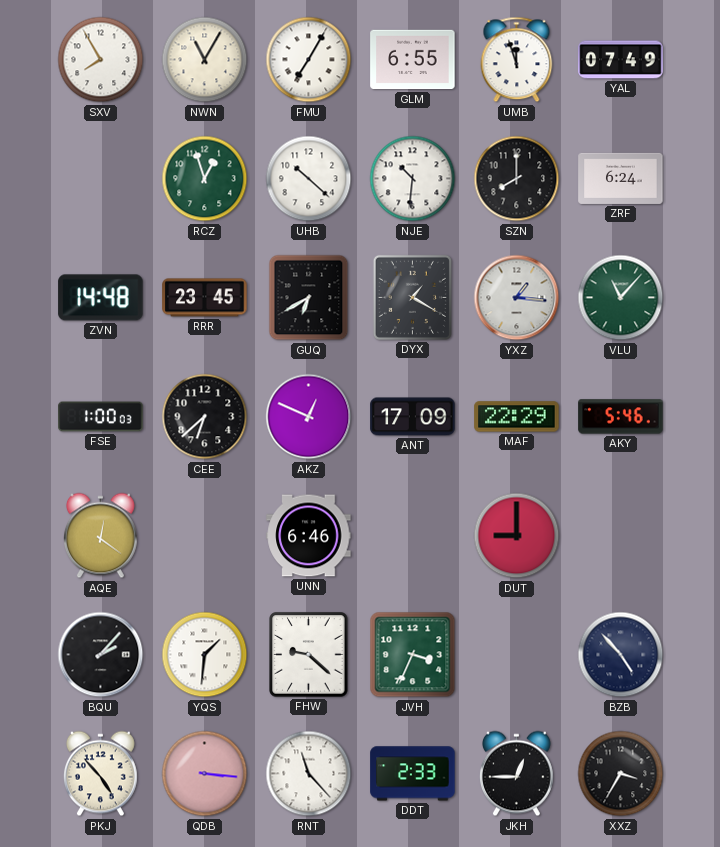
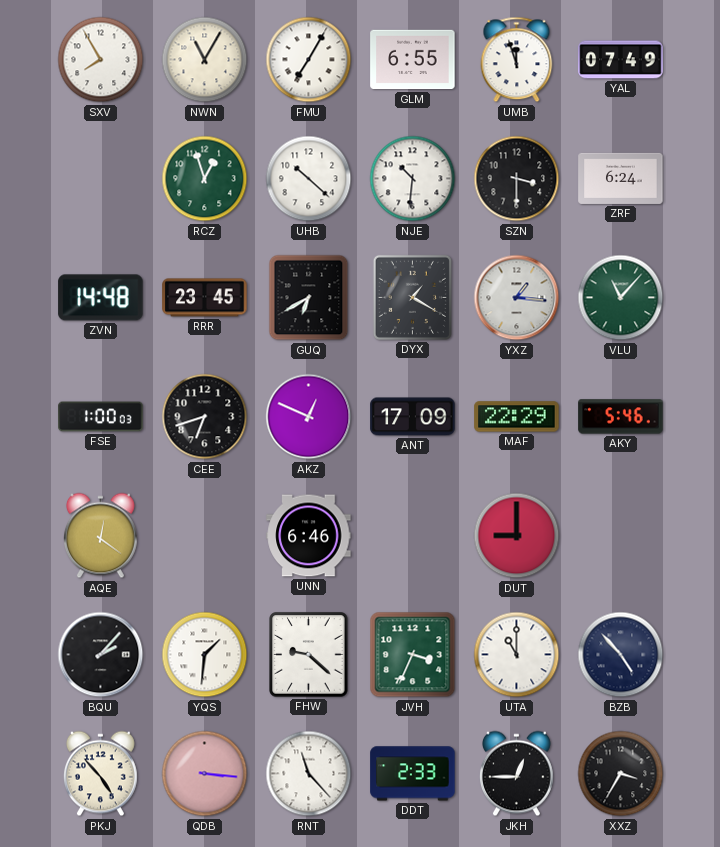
SZN: 8:00 -> 3:30
CEE: 6:38 -> 6:42
UTA: none -> 11:00
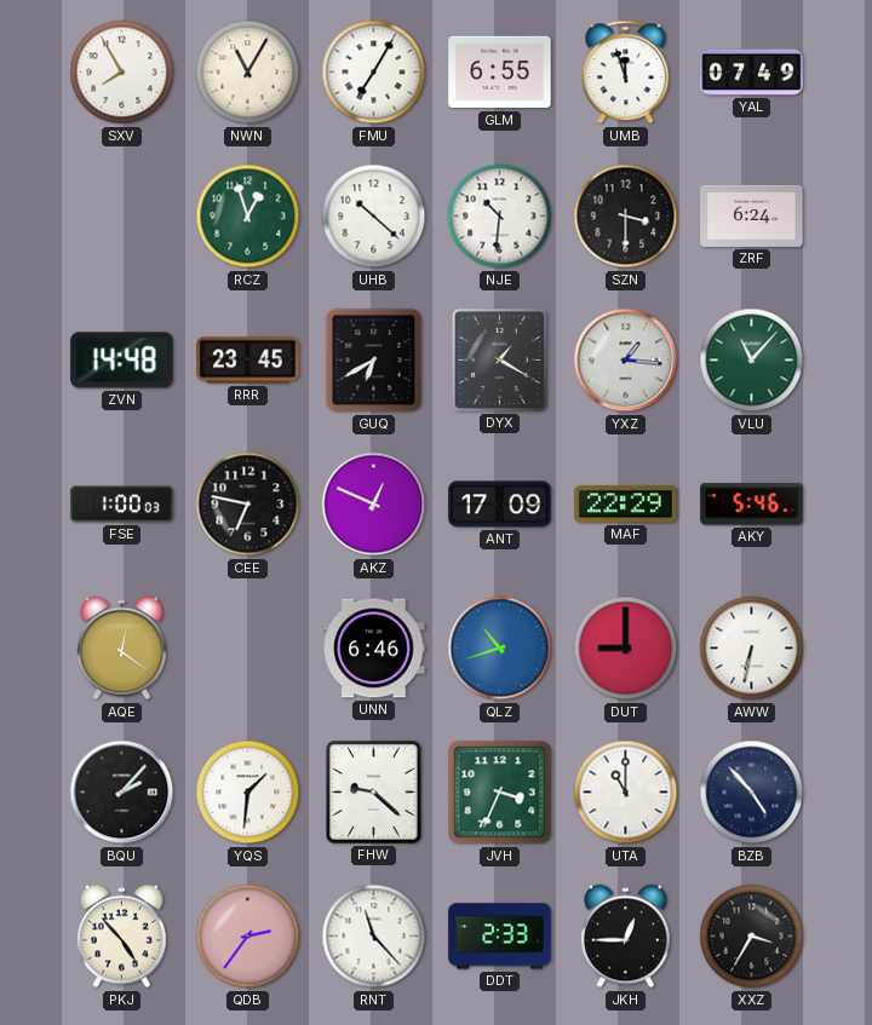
CEE: 6:42 -> 6:47
QLZ: none -> 10:42
AWW: none -> 6:32
QDB: 3:16 -> 2:36
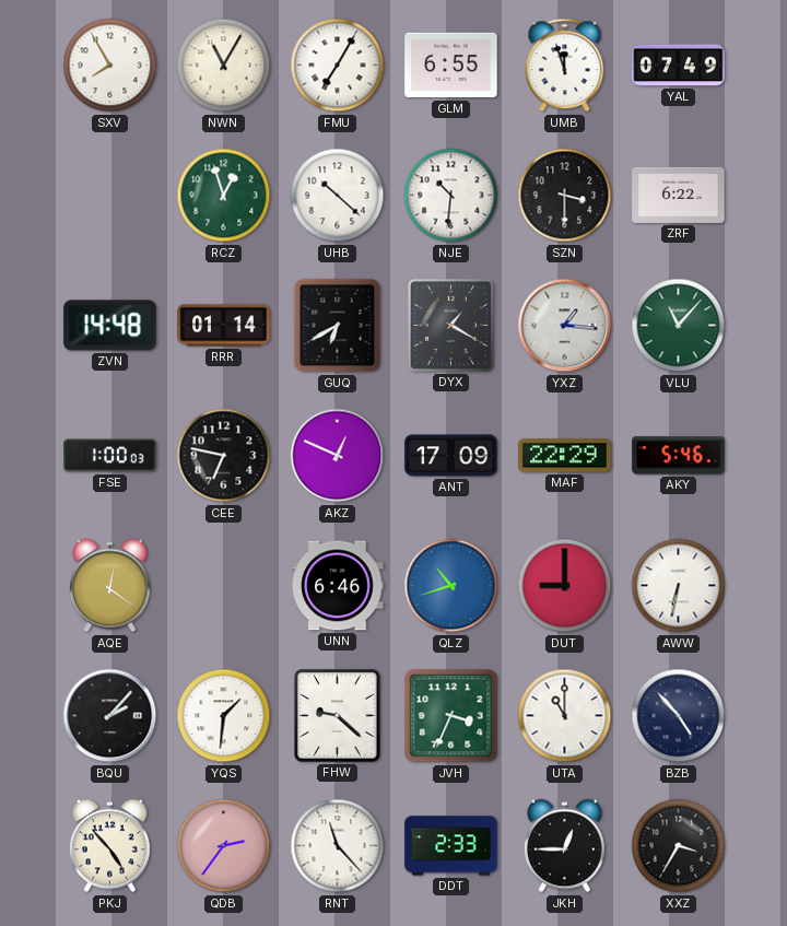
ZRF: 6:24 -> 6:22
RRR: 23:45 -> 01:14
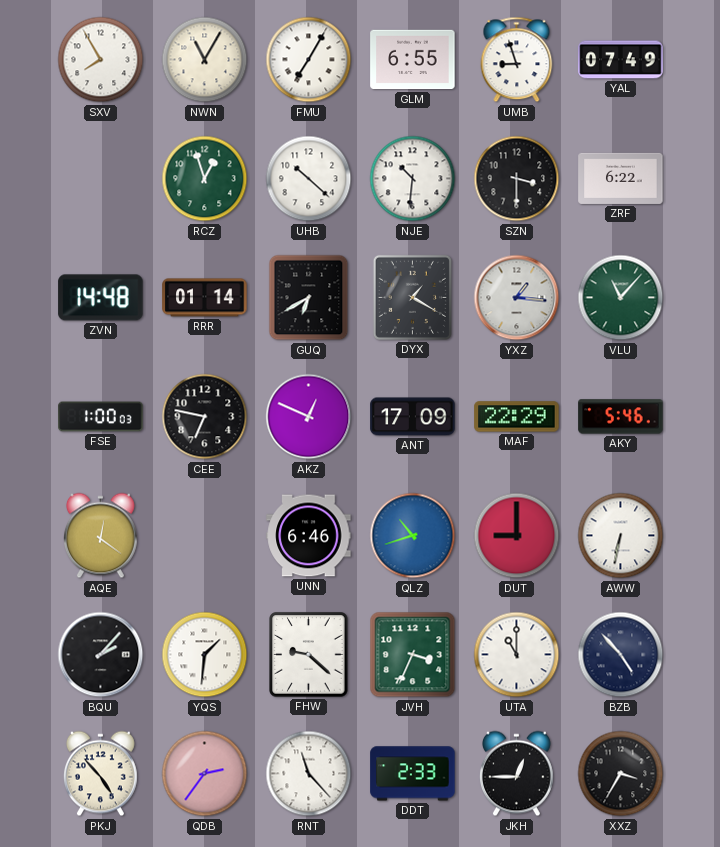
UMB: 11:57 -> 8:57
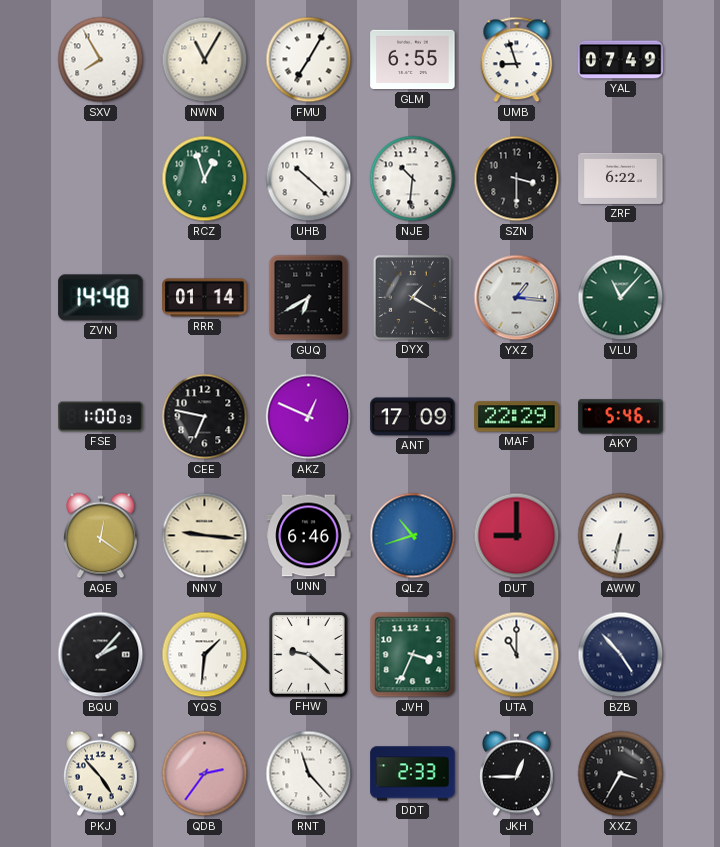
NNV: none -> 9:16
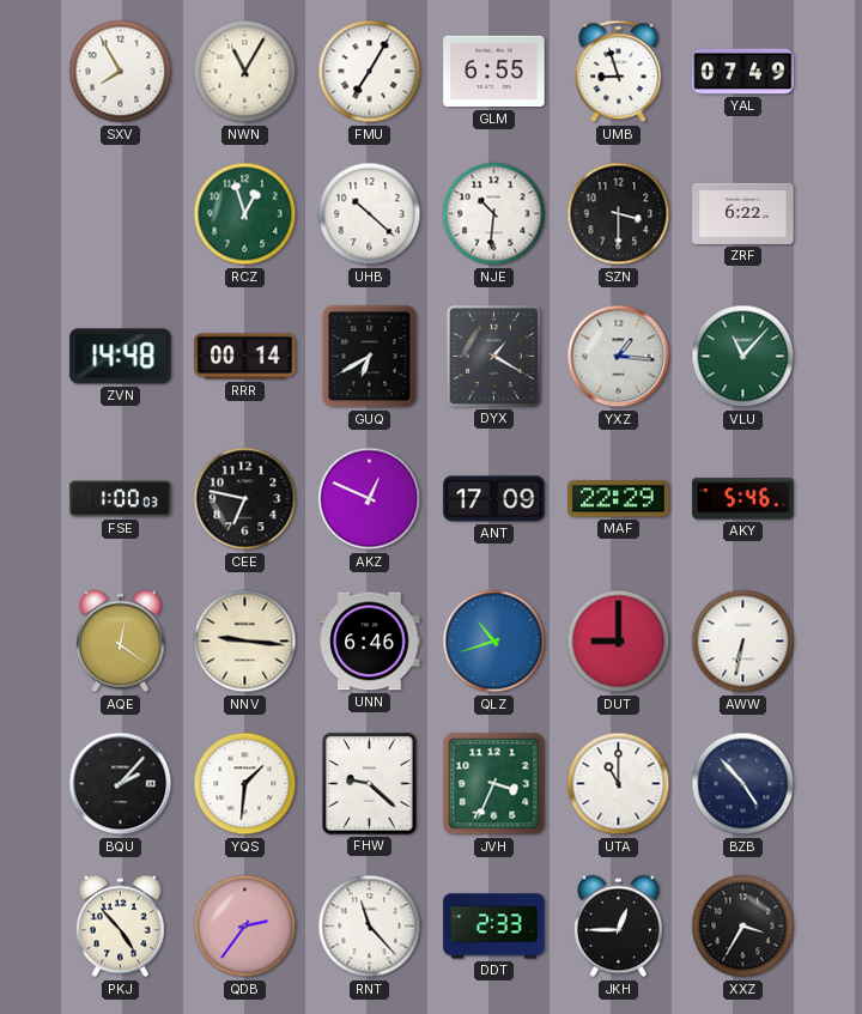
RRR: 01:14 -> 00:14
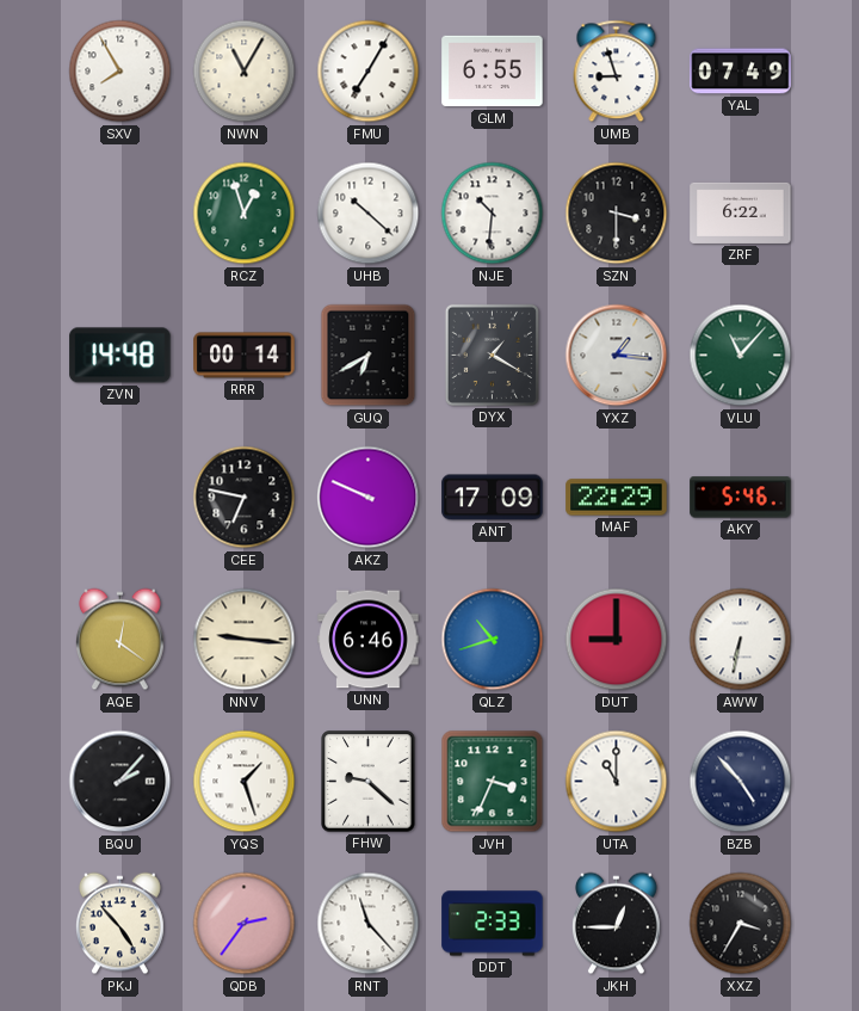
FSE: 1:00 -> none
AKZ: 12:49 -> 9:49
YQS: 1:31 -> 1:27
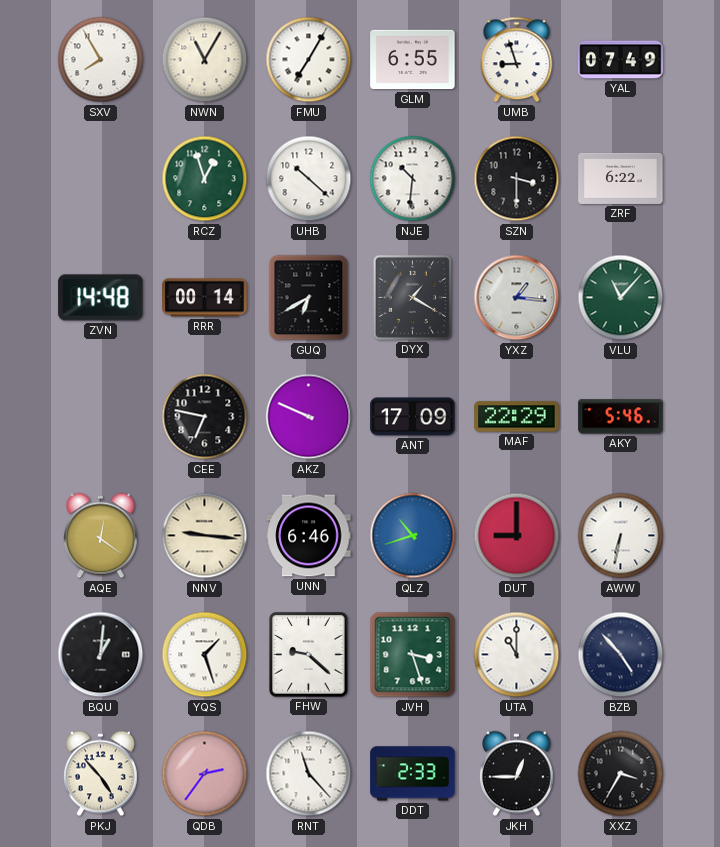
BQU: 2:07 -> 1:01
JVH: 3:34 -> 3:27
